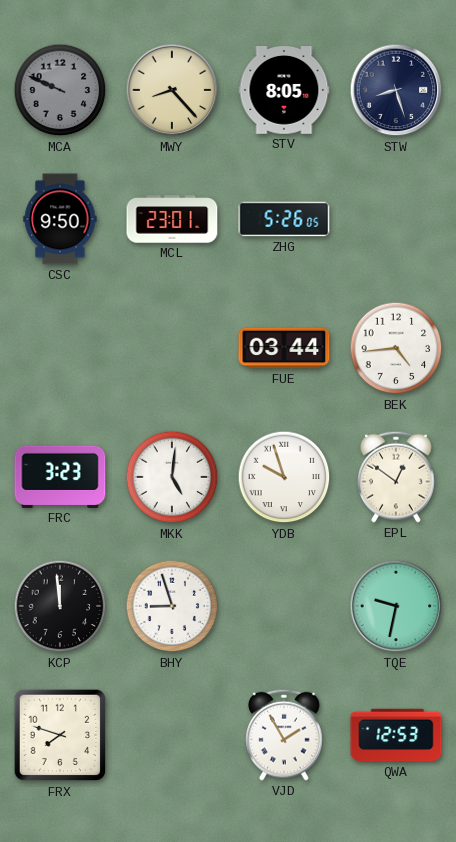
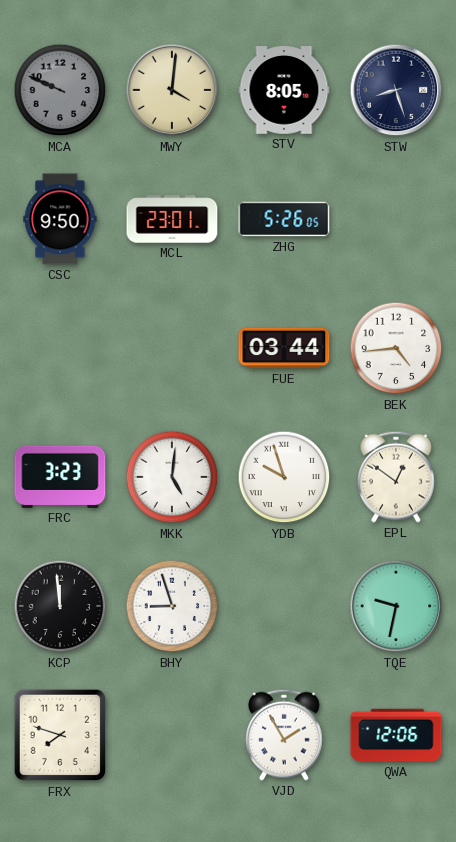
MWY: 8:23 -> 4:01
QWA: 12:53 -> 12:06
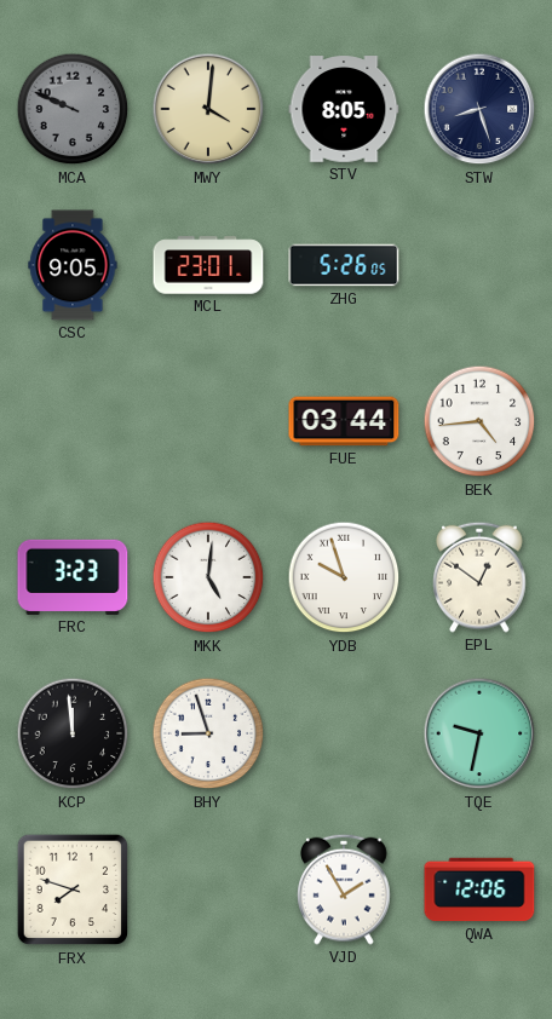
CSC: 9:50 -> 9:05
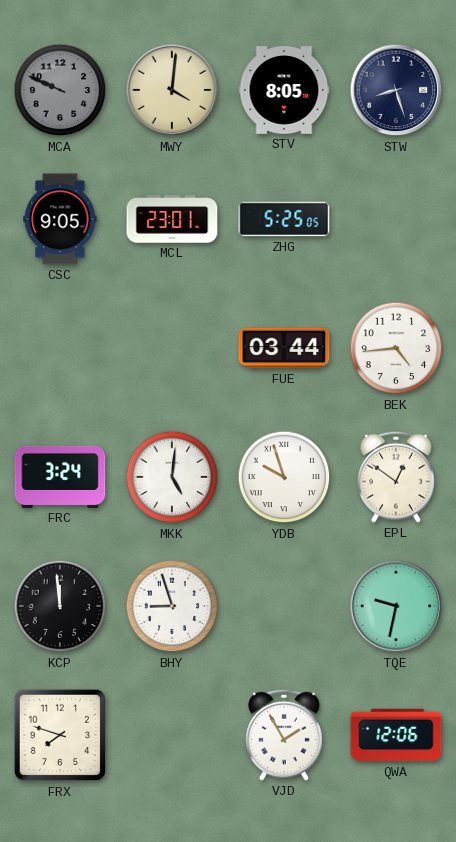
ZHG: 5:26 -> 5:25
FRC: 3:23 -> 3:24
